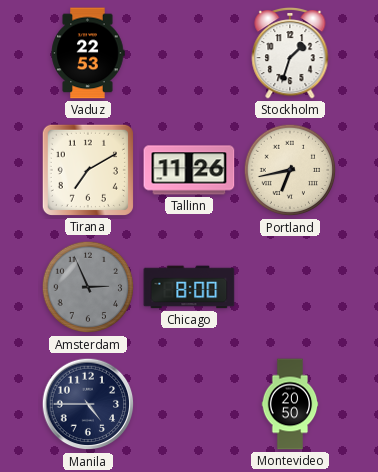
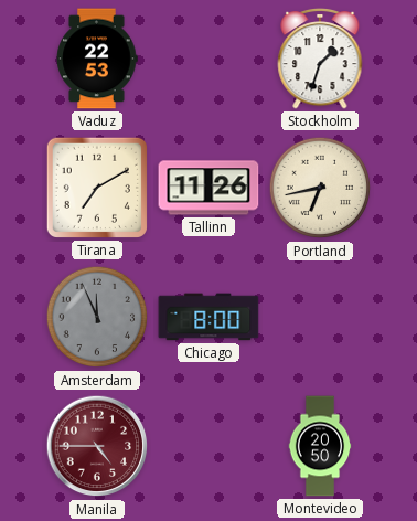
Amsterdam: 2:56 -> 11:56
Manila dial: navy -> burgundy
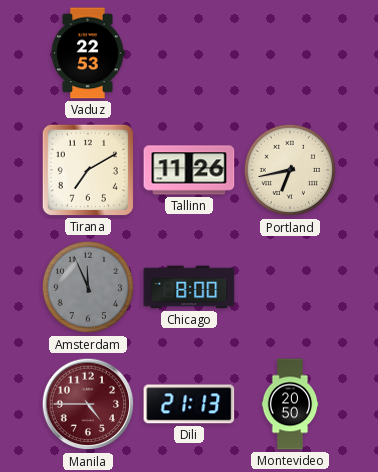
Stockholm: 1:33 -> none
Dili: none -> 21:13
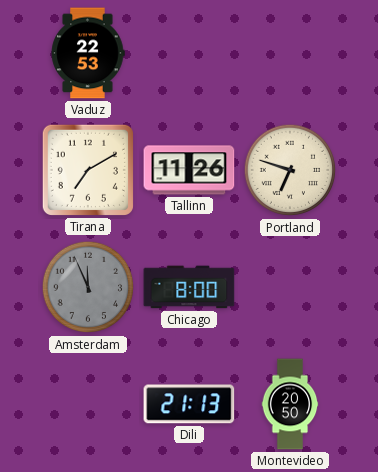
Portland: 6:43 -> 6:48
Manila: 4:45 -> none
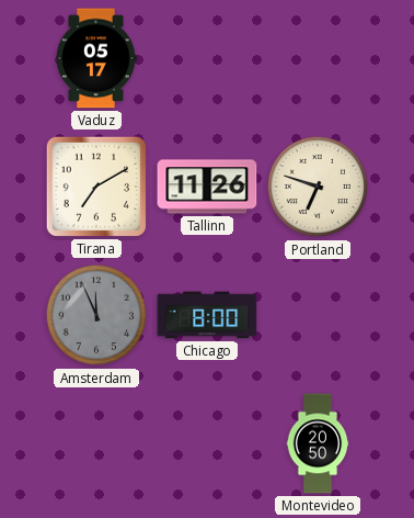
Vaduz: 22:53 -> 05:17
Dili: 21:13 -> none
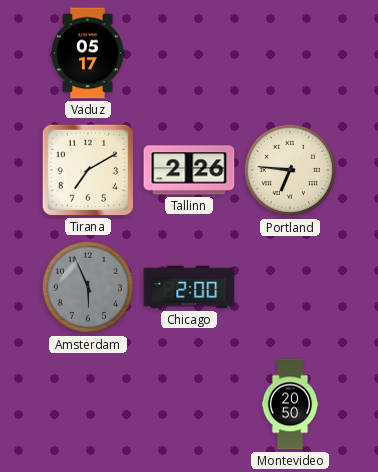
Tallinn: 11:26 -> 2:26
Portland: 6:48 -> 6:46
Amsterdam: 11:56 -> 5:56
Chicago: 8:00 -> 2:00
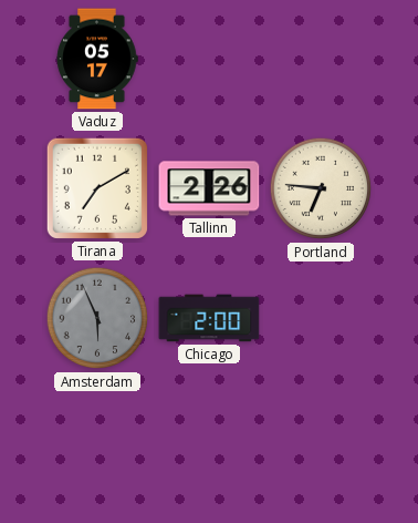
Montevideo: 20:50 -> none
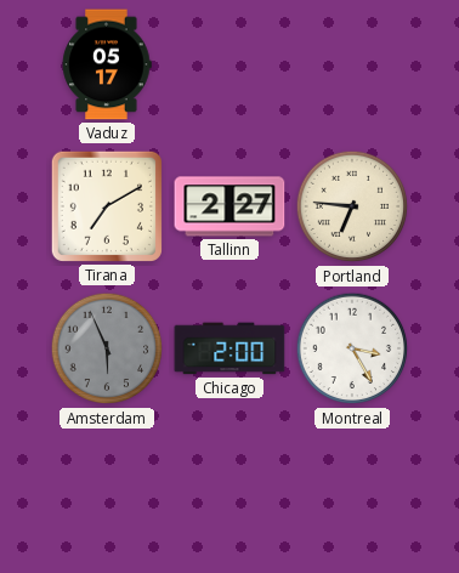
Tallinn: 2:26 -> 2:27
Montreal: none -> 3:25
